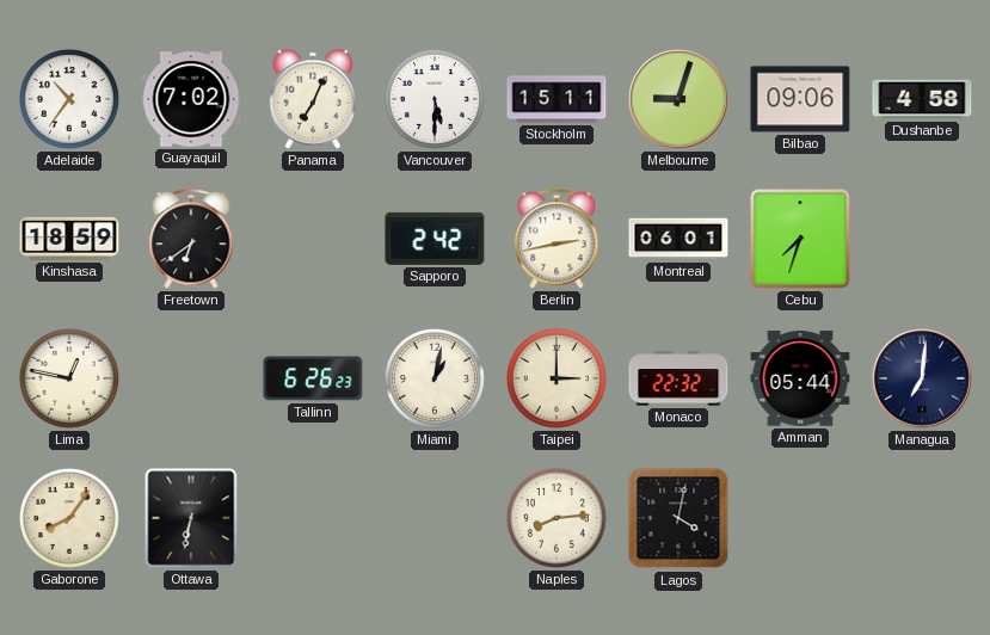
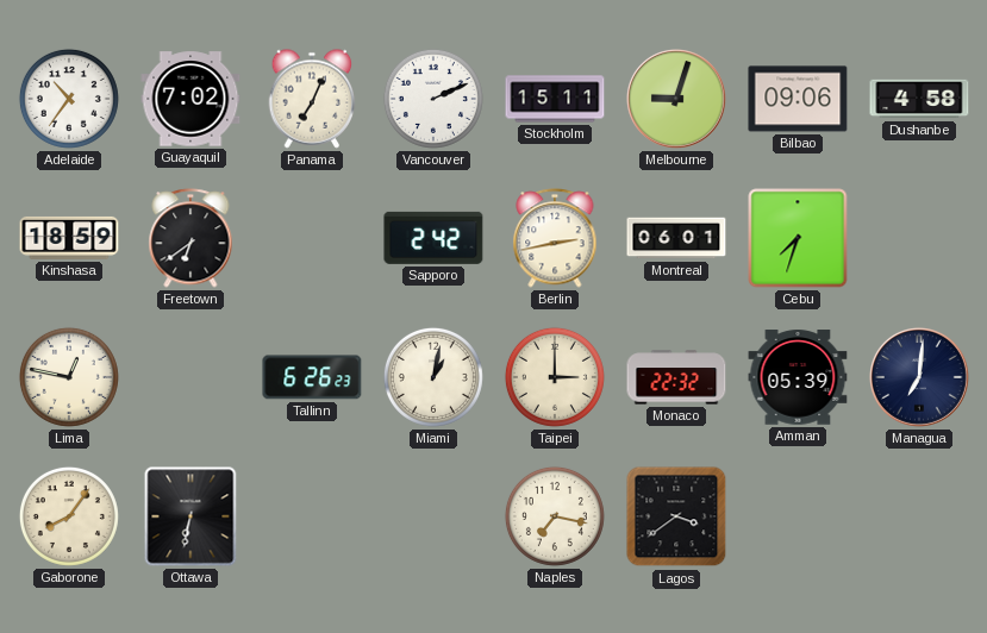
Vancouver: 5:30 -> 2:11
Amman: 05:44 -> 05:39
Naples: 8:14 -> 7:17
Lagos: 4:02 -> 3:39
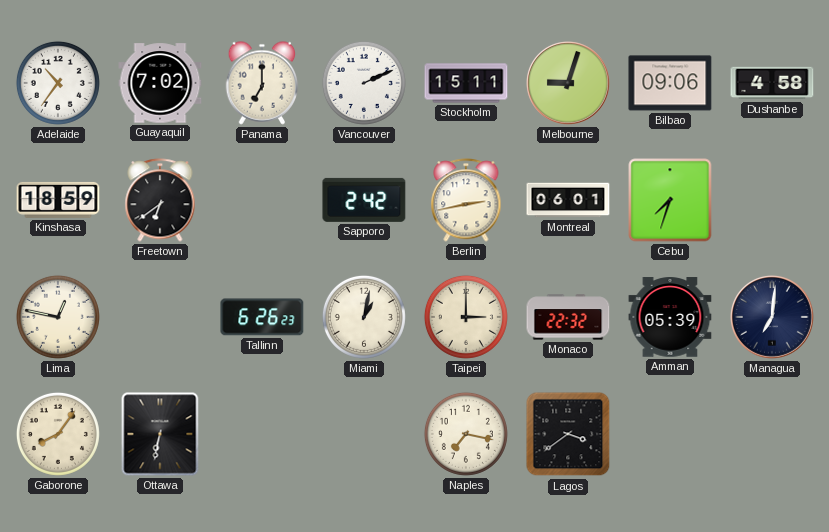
Panama: 7:04 -> 7:00
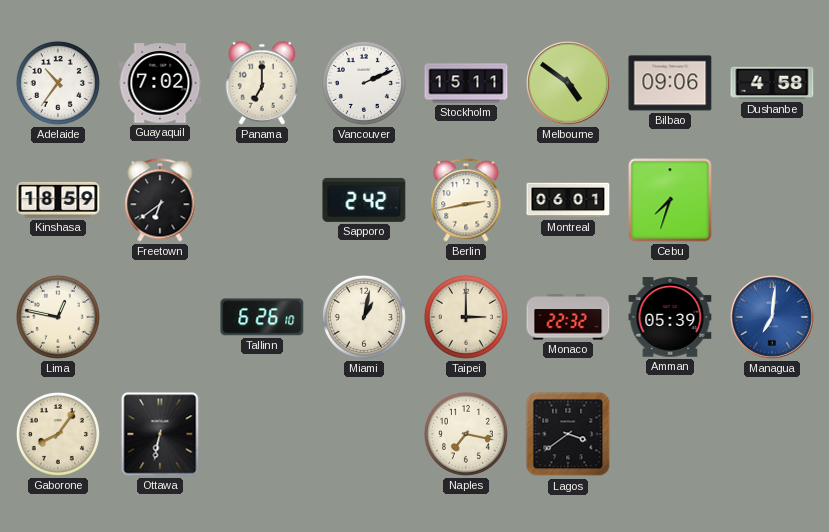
Melbourne: 9:03 -> 4:51
Tallinn: 6:26:23 -> 6:26:10
Managua dial: navy -> blue
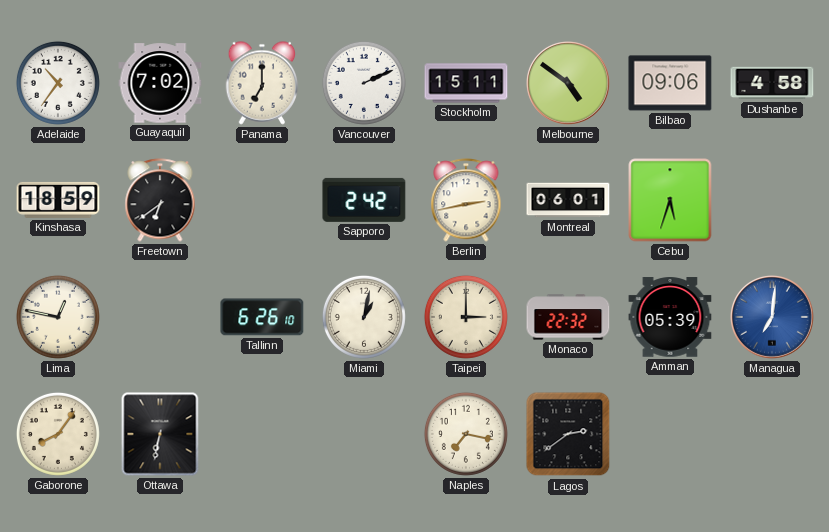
Cebu: 7:33 -> 5:33
Lagos: 3:39 -> 2:39
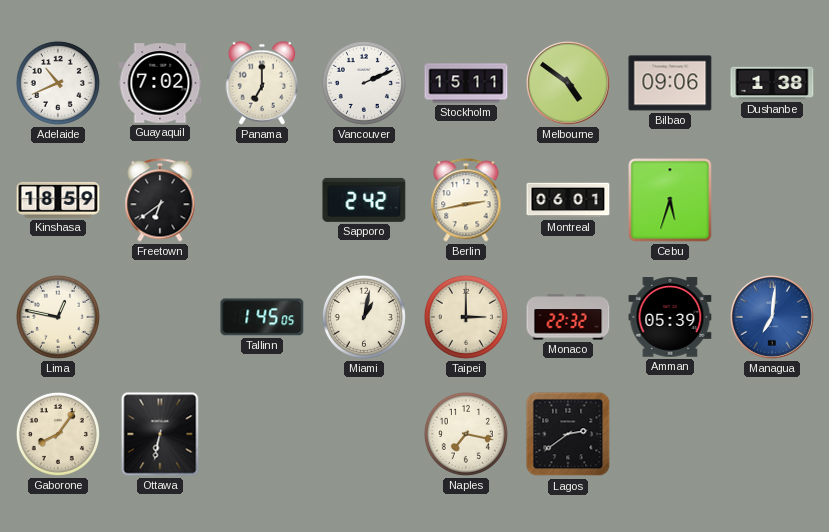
Adelaide: 10:36 -> 10:41
Dushanbe: 4:58 -> 1:38
Tallinn: 6:26 -> 1:45
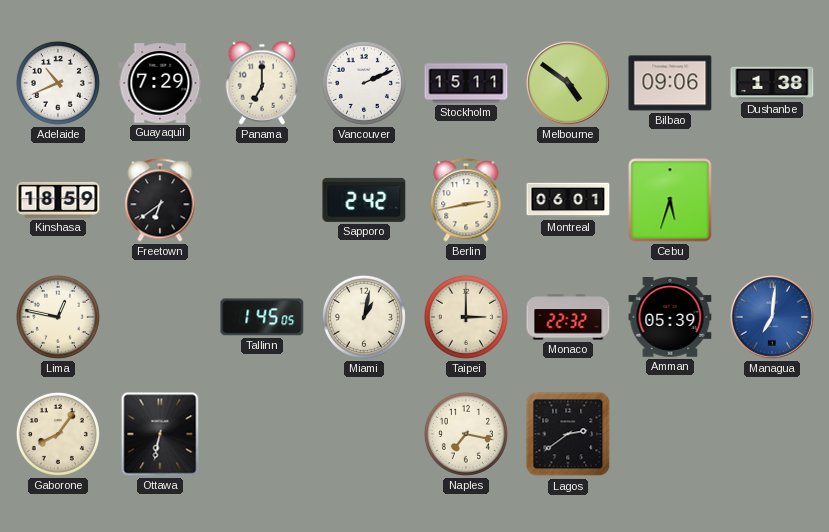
Guayaquil: 7:02 -> 7:29
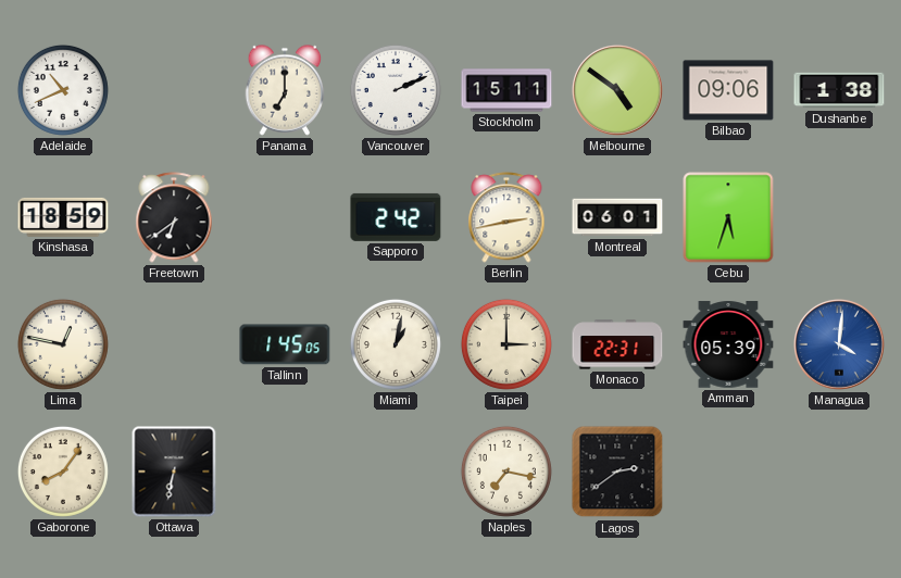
Guayaquil: 7:29 -> none
Monaco: 22:32 -> 22:31
Managua: 7:01 -> 4:01
